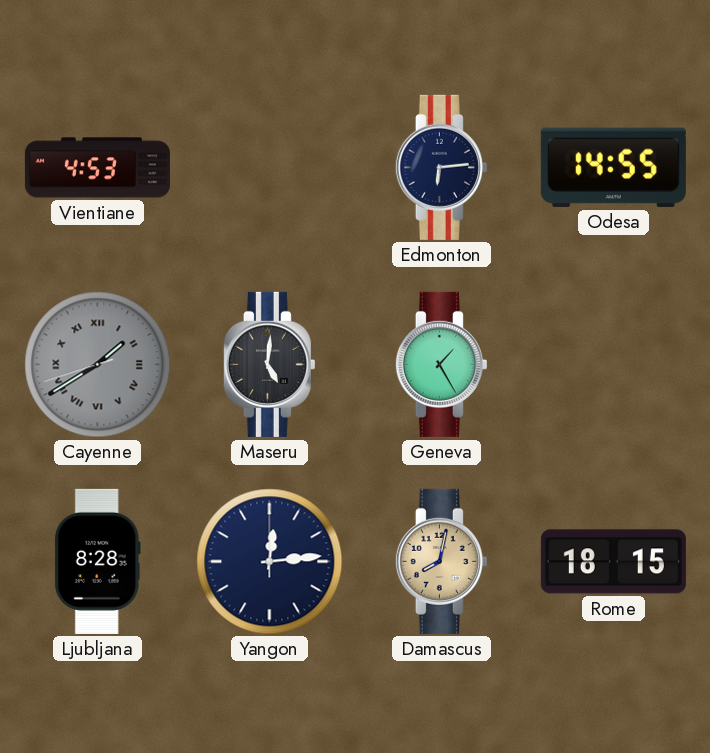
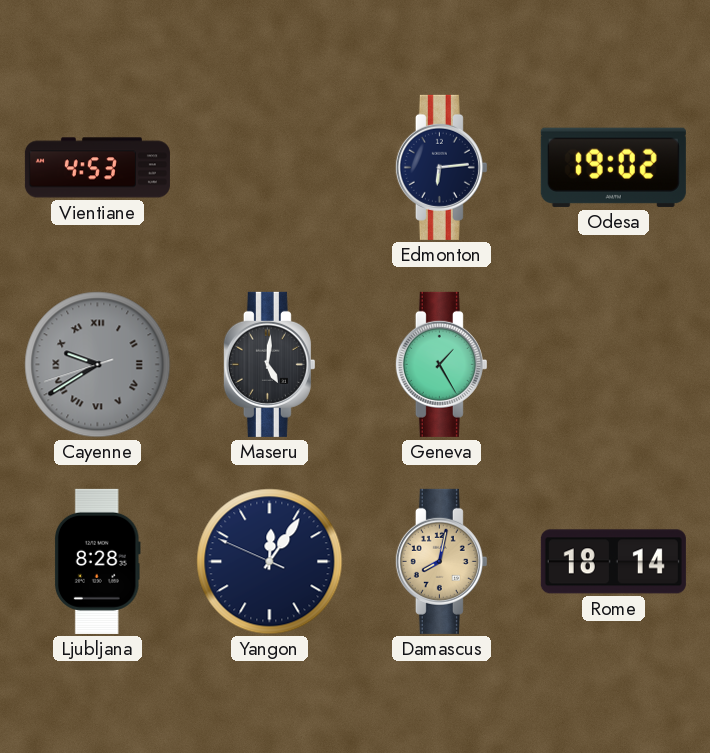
Odesa: 14:55 -> 19:02
Cayenne: 1:39 -> 9:39
Yangon: 12:14 -> 12:05
Rome: 18:15 -> 18:14
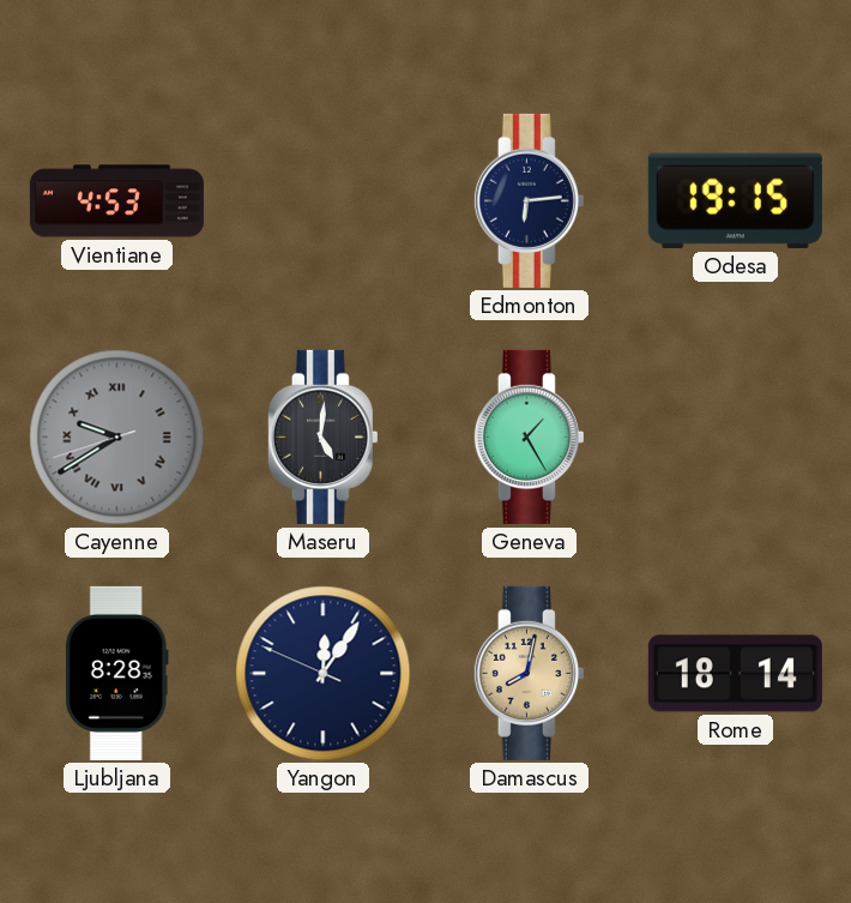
Odesa: 19:02 -> 19:15
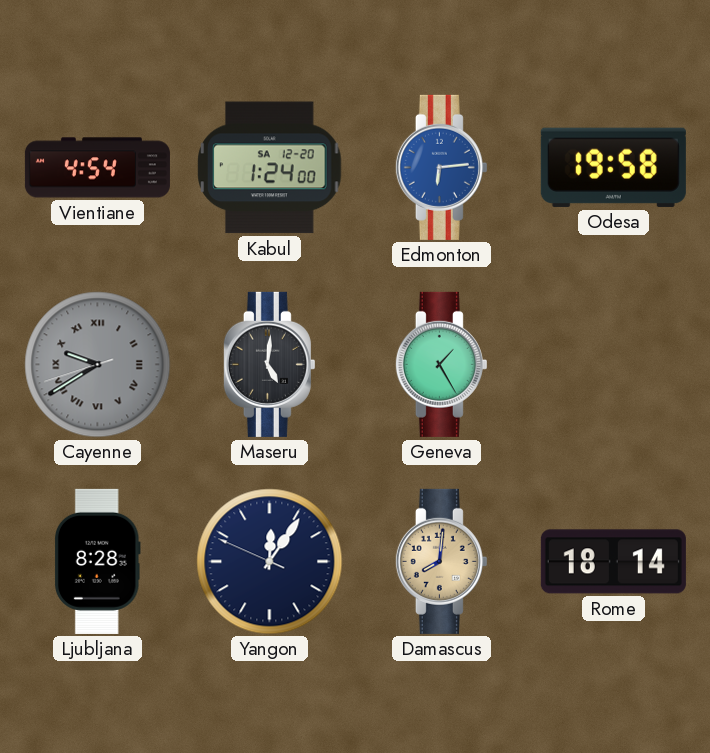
Vientiane: 4:53 -> 4:54
Kabul: none -> 1:24
Edmonton dial: navy -> blue
Odesa: 19:15 -> 19:58
Damascus: 8:02 -> 8:01
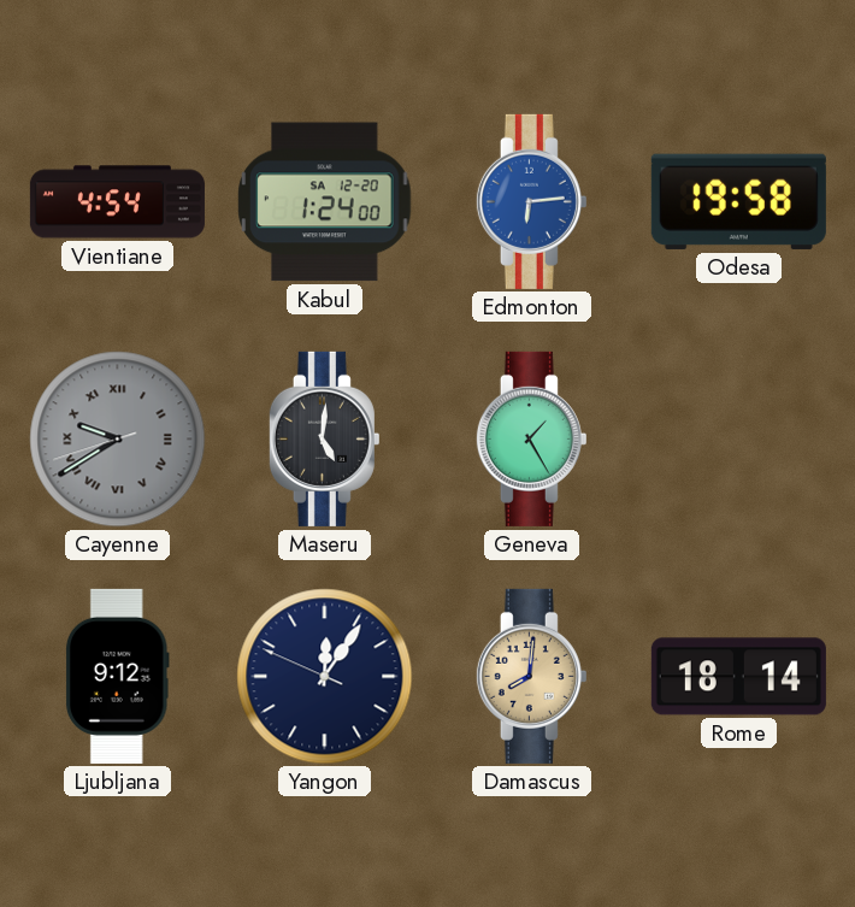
Ljubljana: 8:28 -> 9:12
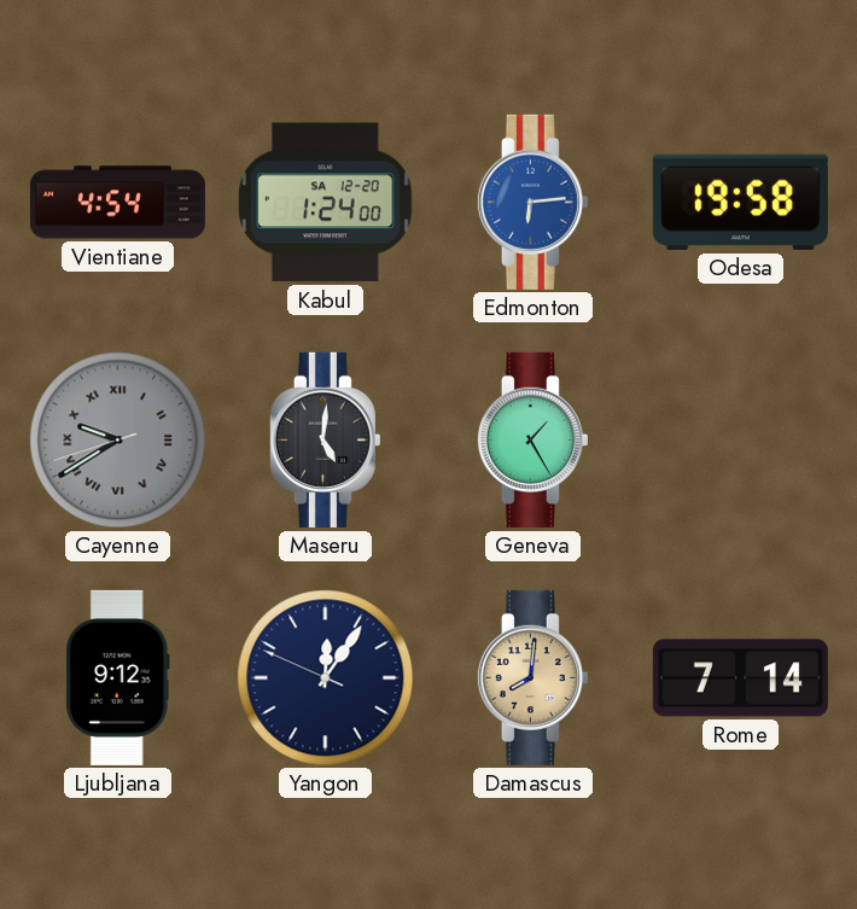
Rome: 18:14 -> 7:14
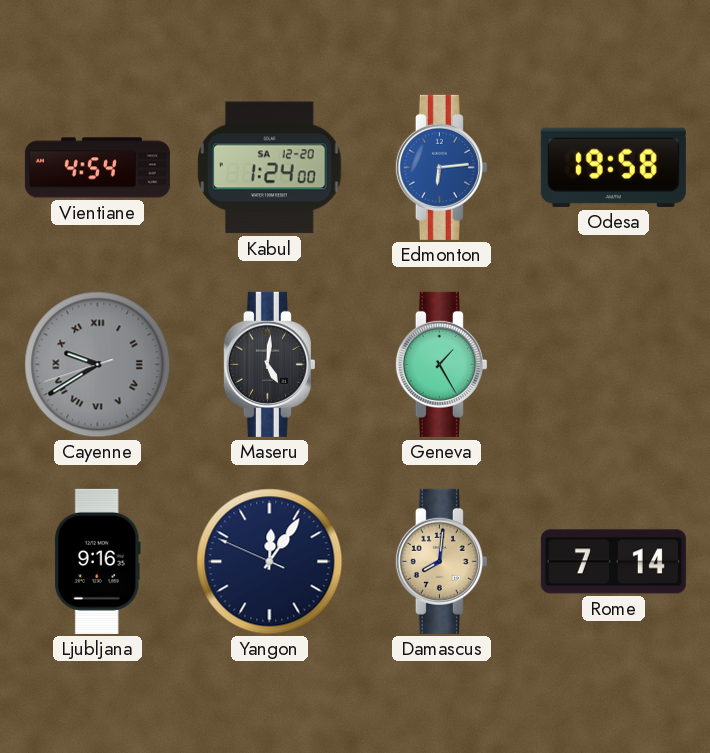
Ljubljana: 9:12 -> 9:16
